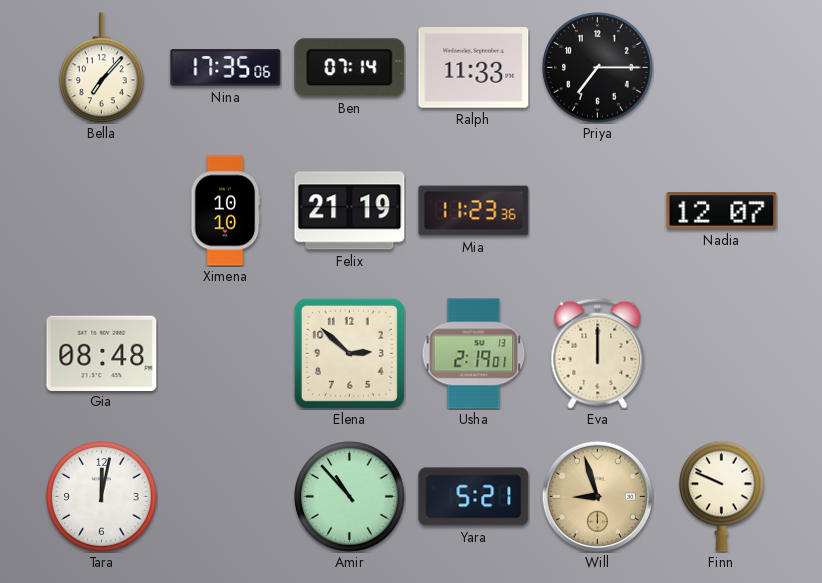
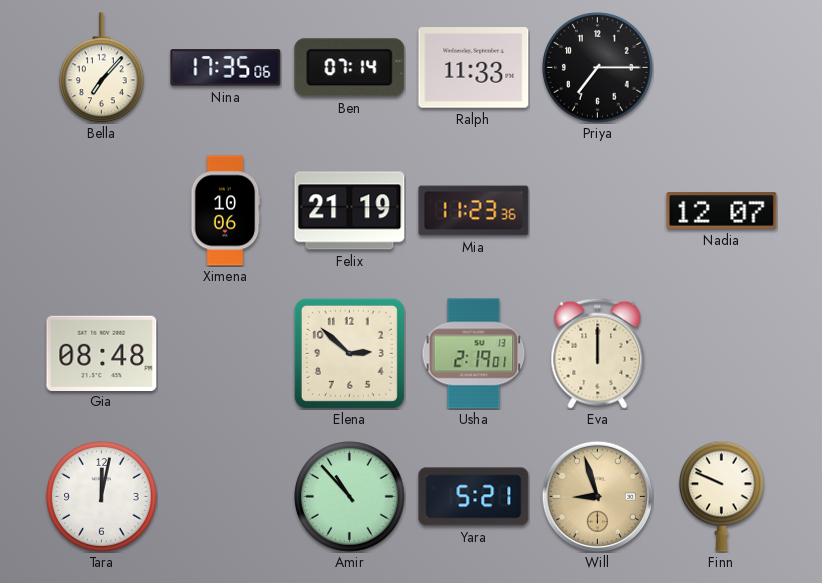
Ximena: 10:10 -> 10:06
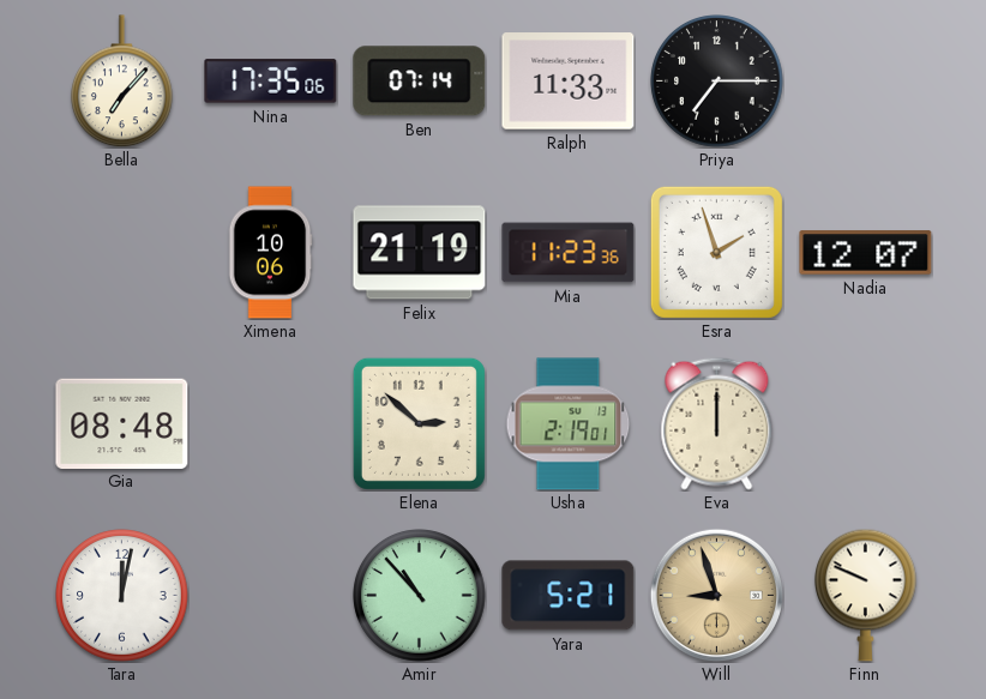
Esra: none -> 1:57
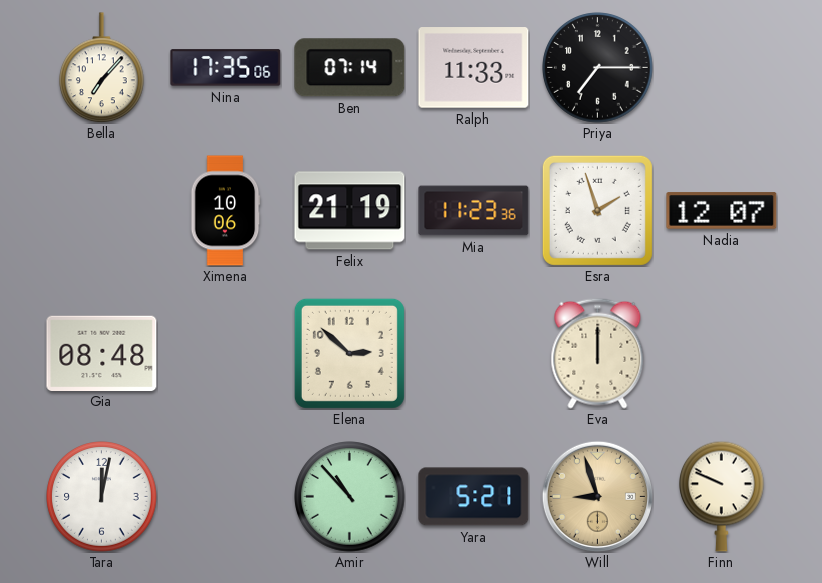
Usha: 2:19 -> none
